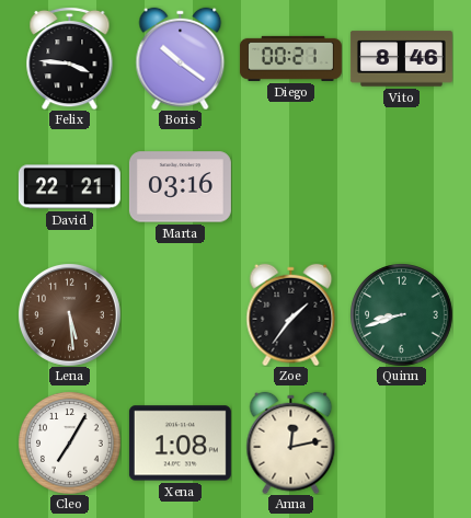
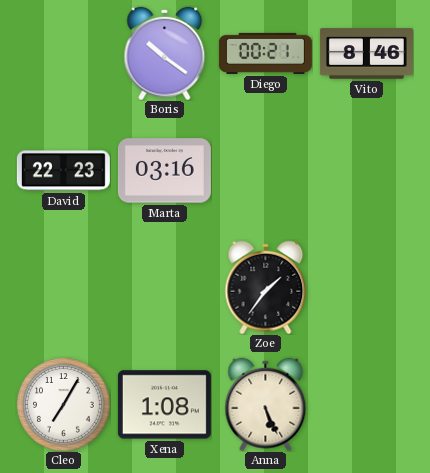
Felix: 3:46 -> none
David: 22:21 -> 22:23
Lena: 5:29 -> none
Quinn: 8:42 -> none
Anna: 12:13 -> 5:26
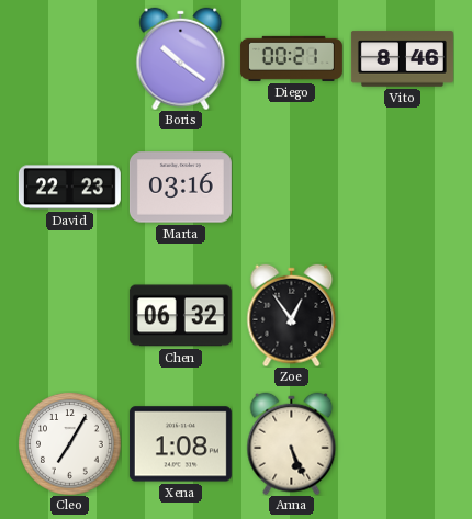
Chen: none -> 06:32
Zoe: 1:36 -> 12:54
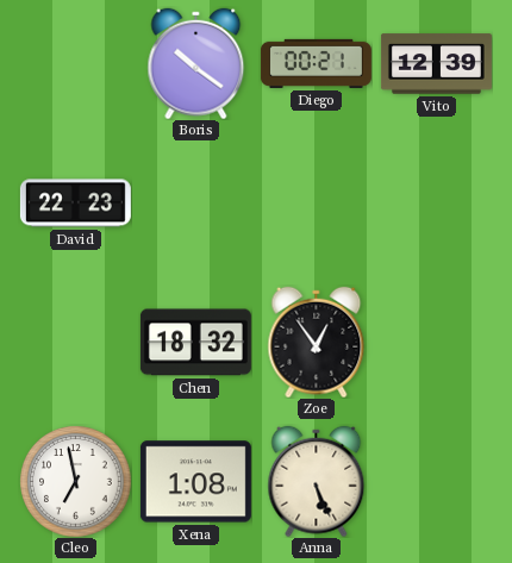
Vito: 8:46 -> 12:39
Marta: 03:16 -> none
Chen: 06:32 -> 18:32
Cleo: 7:05 -> 6:58
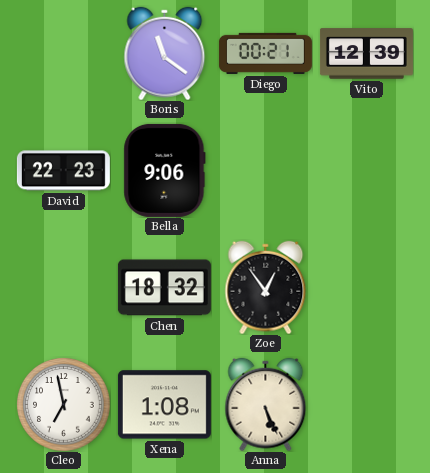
Boris: 10:21 -> 11:21
Bella: none -> 9:06
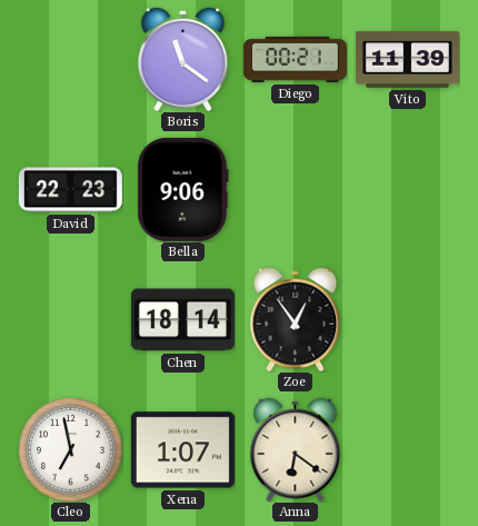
Vito: 12:39 -> 11:39
Chen: 18:32 -> 18:14
Xena: 1:08 -> 1:07
Anna: 5:26 -> 6:21
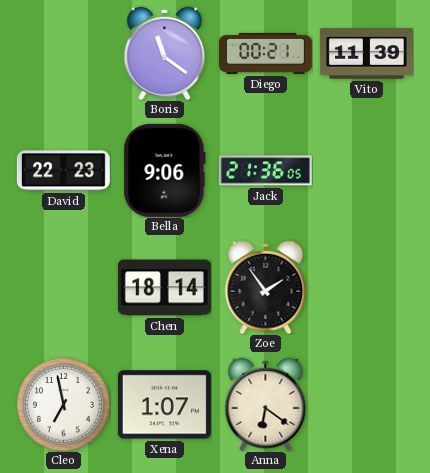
Jack: none -> 21:36
Zoe: 12:54 -> 1:54
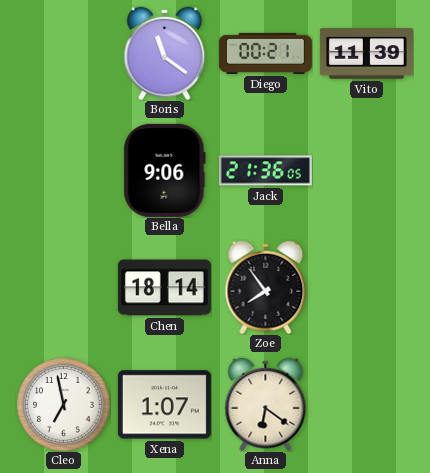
David: 22:23 -> none
Zoe: 1:54 -> 7:54
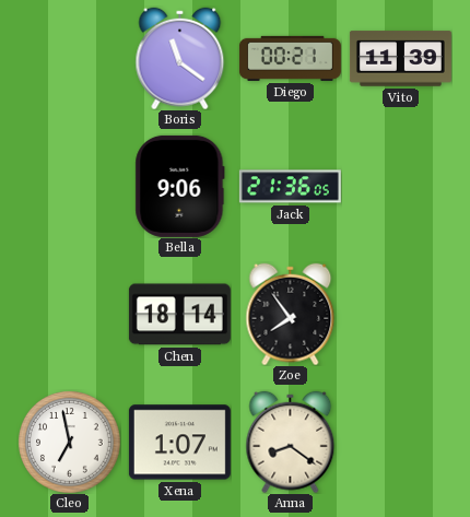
Anna: 6:21 -> 8:21
